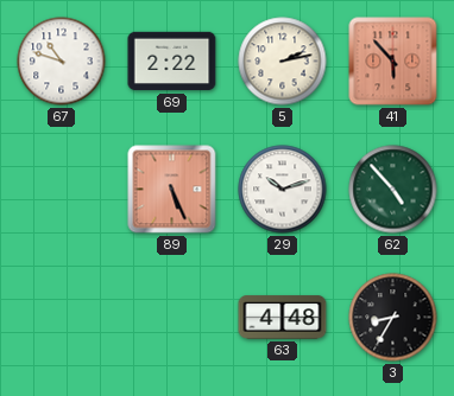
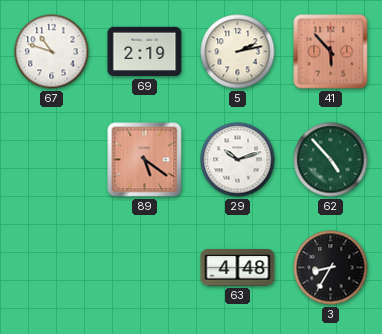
69: 2:22 -> 2:19
89: 5:26 -> 5:21
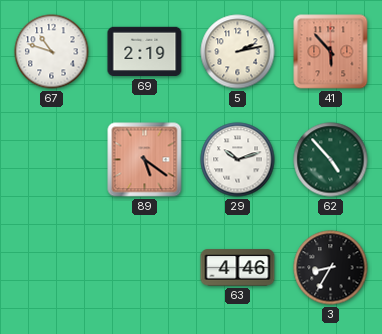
63: 4:48 -> 4:46
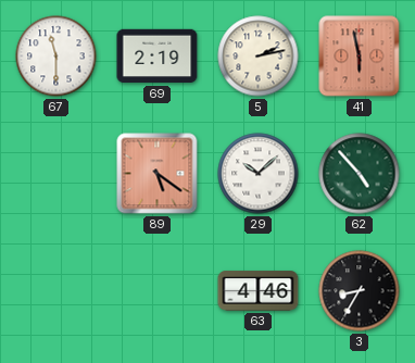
67: 10:48 -> 11:30
41: 5:53 -> 5:58
29: 10:12 -> 10:08
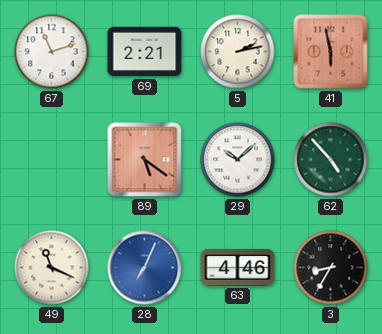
67: 11:30 -> 11:12
69: 2:19 -> 2:21
49: none -> 11:19
28: none -> 7:04
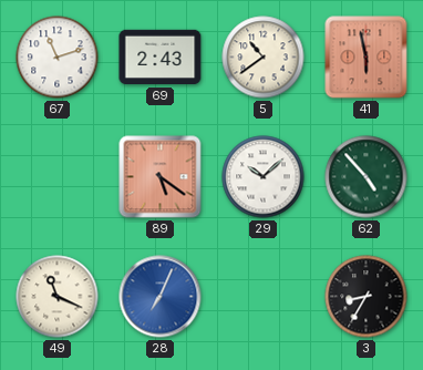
69: 2:21 -> 2:43
5: 2:13 -> 10:39
63: 4:46 -> none
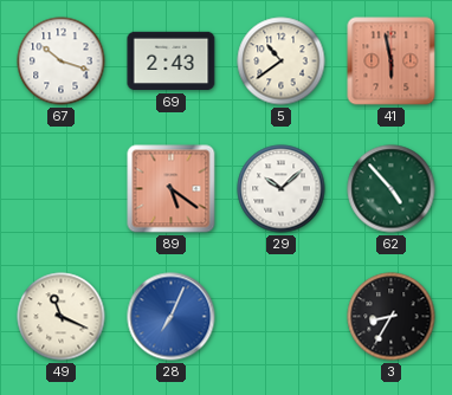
67: 11:12 -> 10:18
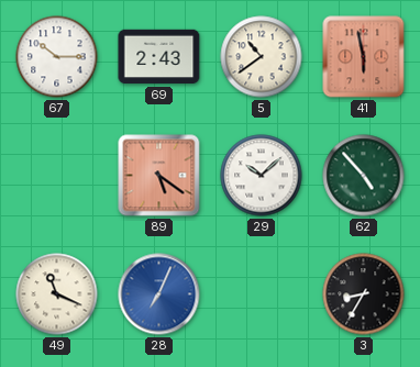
67: 10:18 -> 10:15
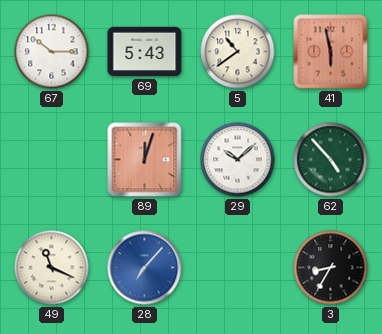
69: 2:43 -> 5:43
89: 5:21 -> 12:03
28: 7:04 -> 7:07
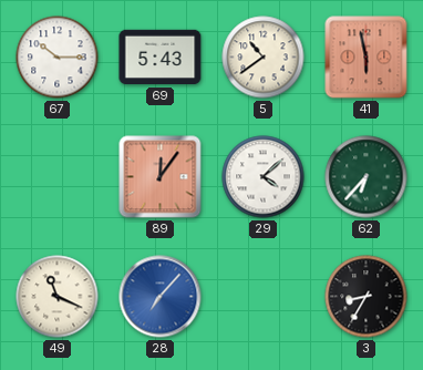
89: 12:03 -> 12:06
29: 10:08 -> 4:08
62: 4:53 -> 6:37
